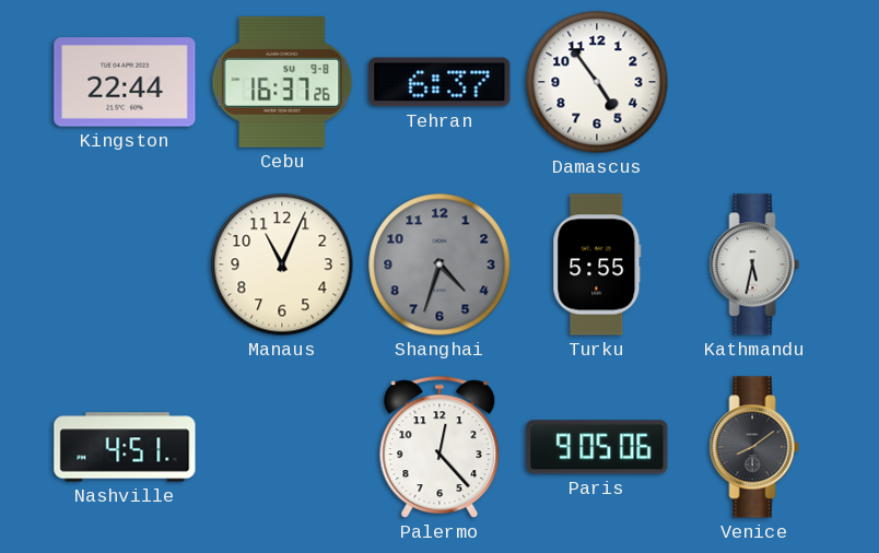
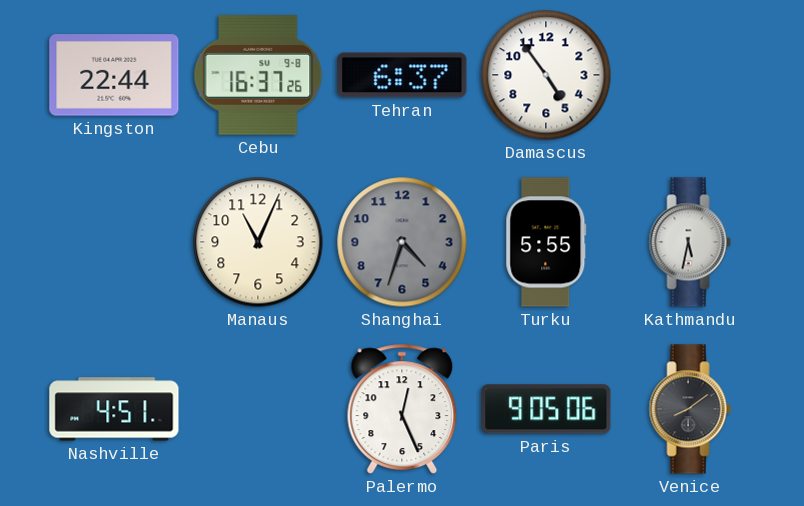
Palermo: 12:23 -> 12:26
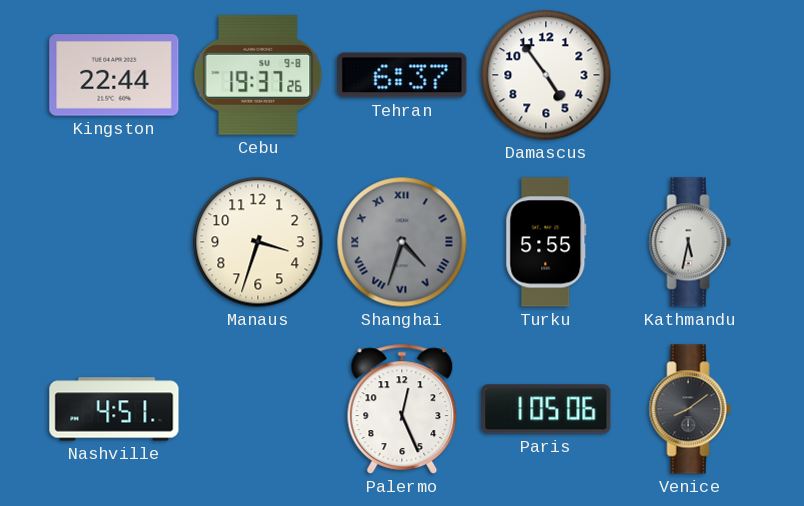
Cebu: 16:37 -> 19:37
Manaus: 11:04 -> 3:33
Shanghai numerals: Arabic -> Roman
Paris: 9:05 -> 1:05
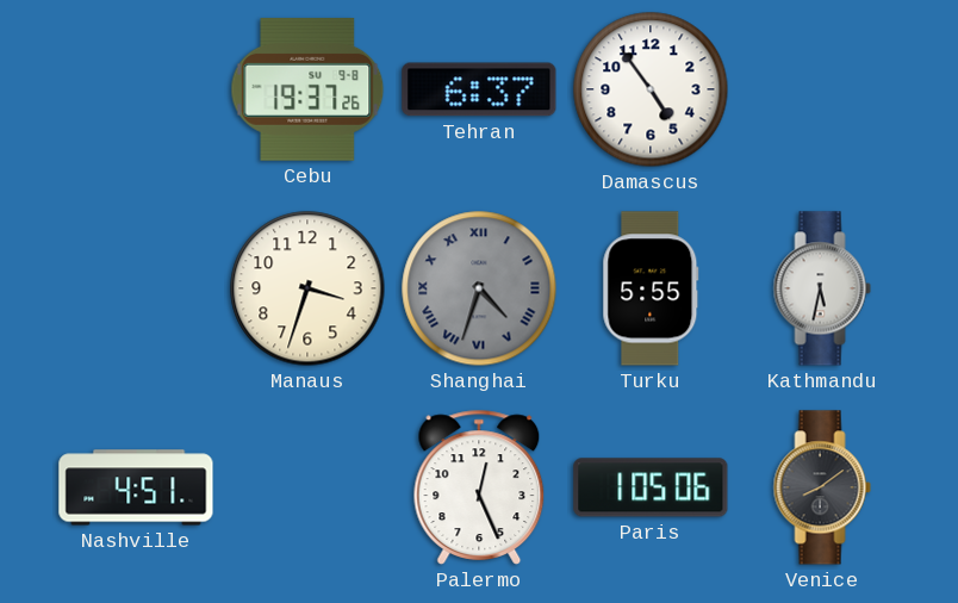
Kingston: 22:44 -> none
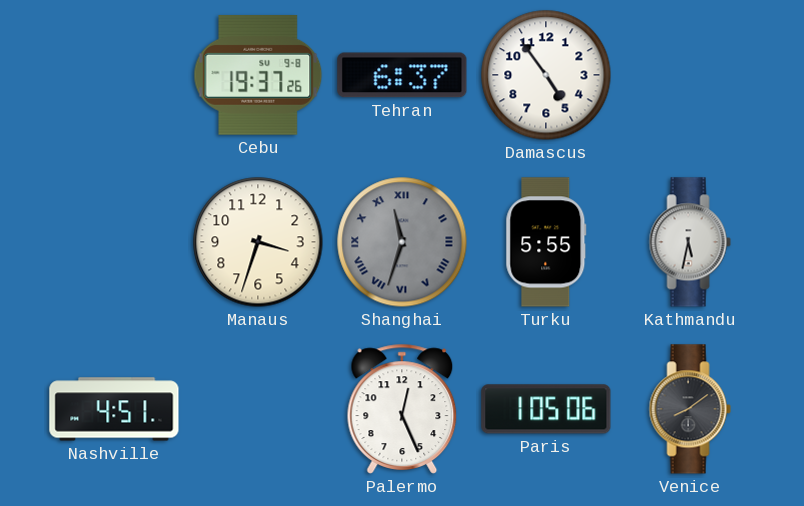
Shanghai: 4:33 -> 11:33
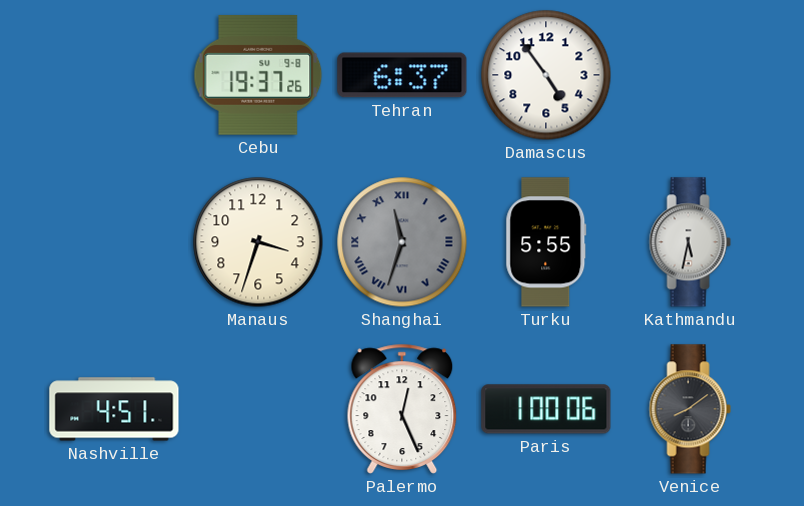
Paris: 1:05 -> 1:00
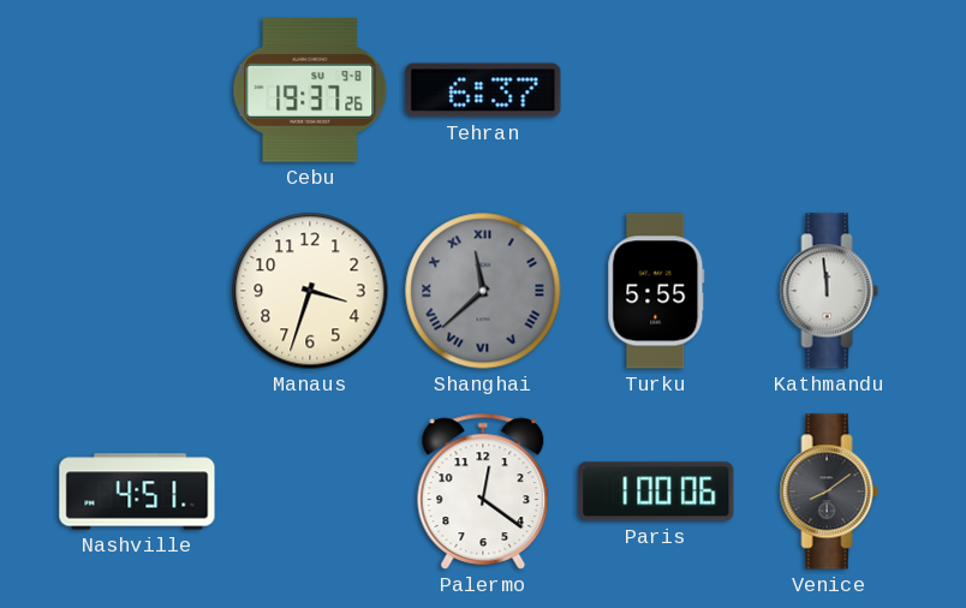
Damascus: 4:54 -> none
Shanghai: 11:33 -> 11:38
Kathmandu: 5:32 -> 11:59
Palermo: 12:26 -> 12:21
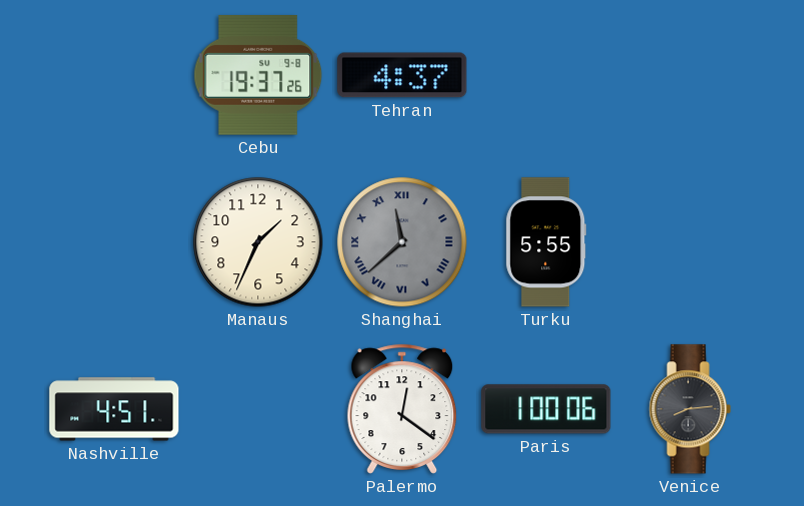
Tehran: 6:37 -> 4:37
Manaus: 3:33 -> 1:34
Kathmandu: 11:59 -> none
Venice: 8:09 -> 8:14
